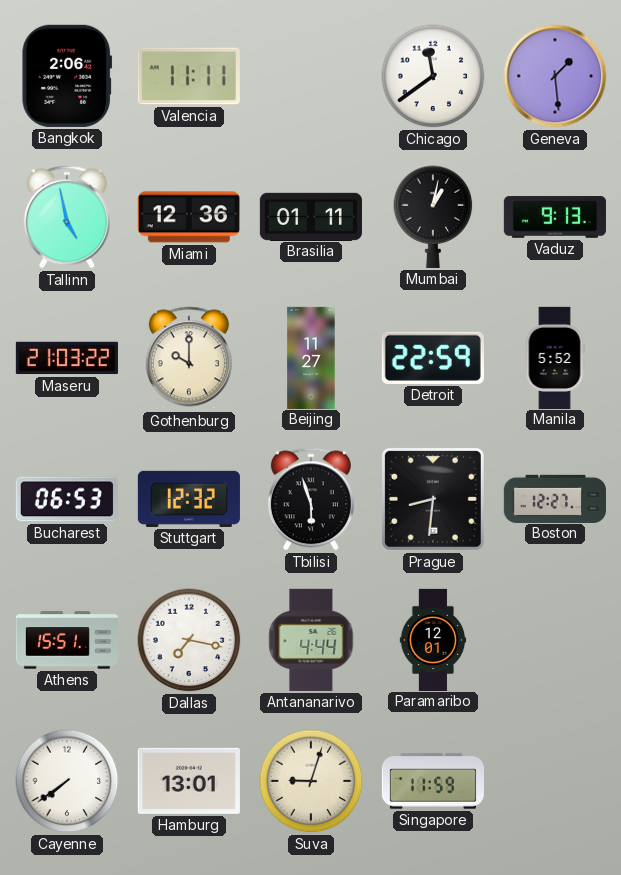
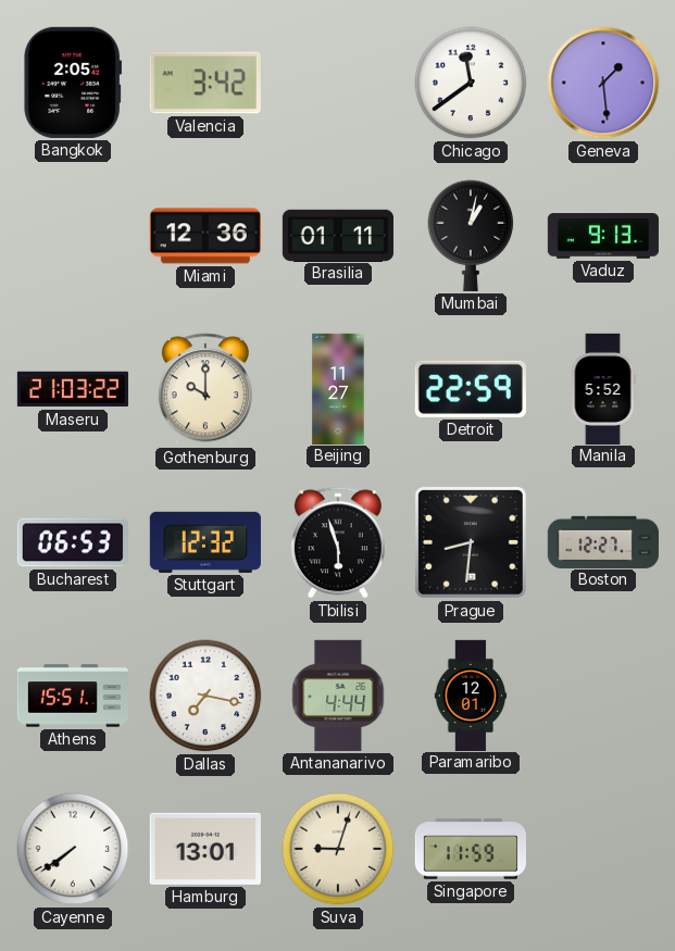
Bangkok: 2:06 -> 2:05
Valencia: 11:11 -> 3:42
Tallinn: 4:58 -> none
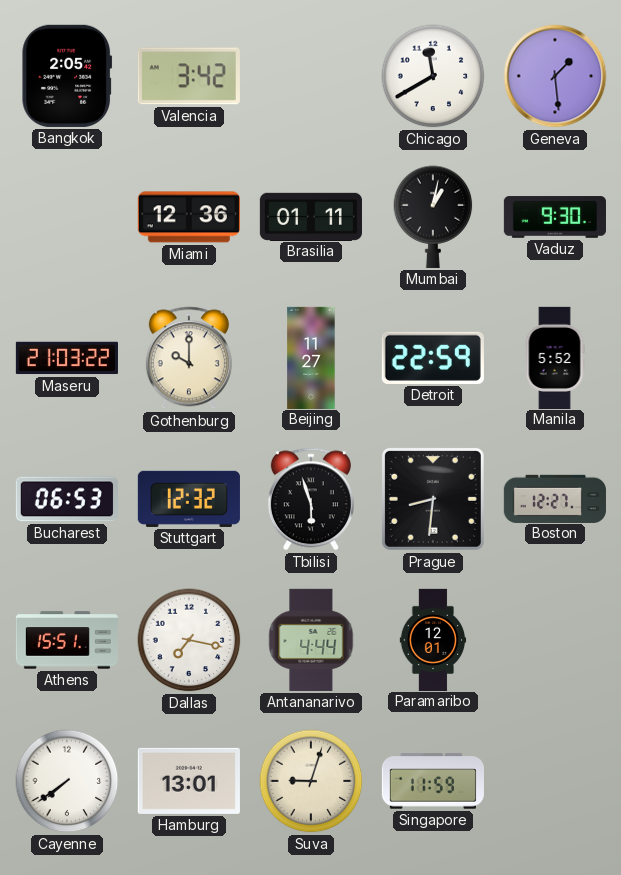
Chicago: 11:39 -> 11:40
Vaduz: 9:13 -> 9:30
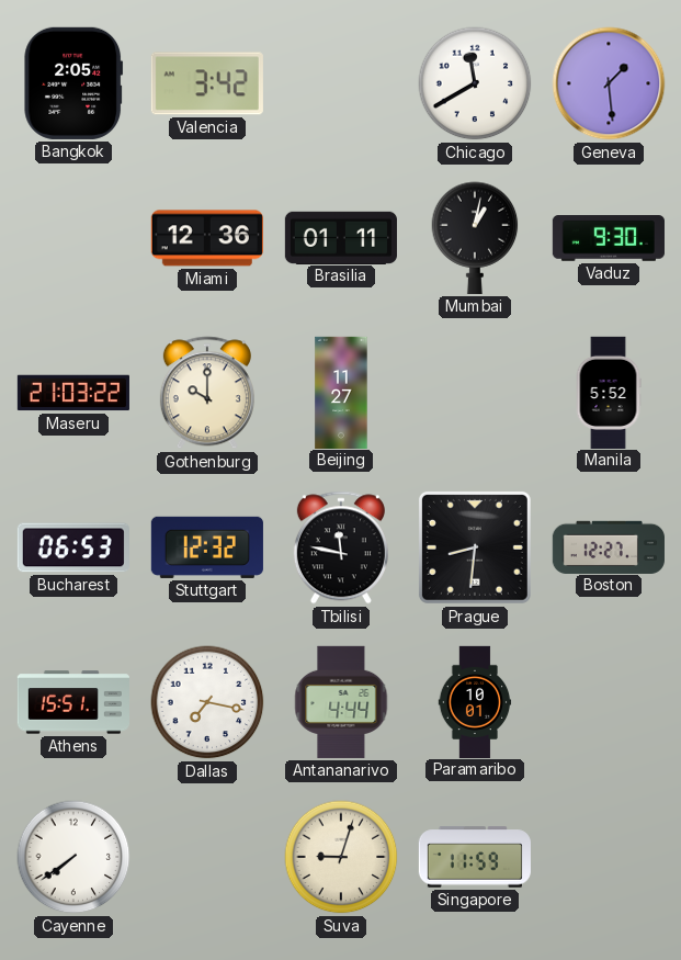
Detroit: 22:59 -> none
Tbilisi: 5:57 -> 11:47
Paramaribo: 12:01 -> 10:01
Hamburg: 13:01 -> none
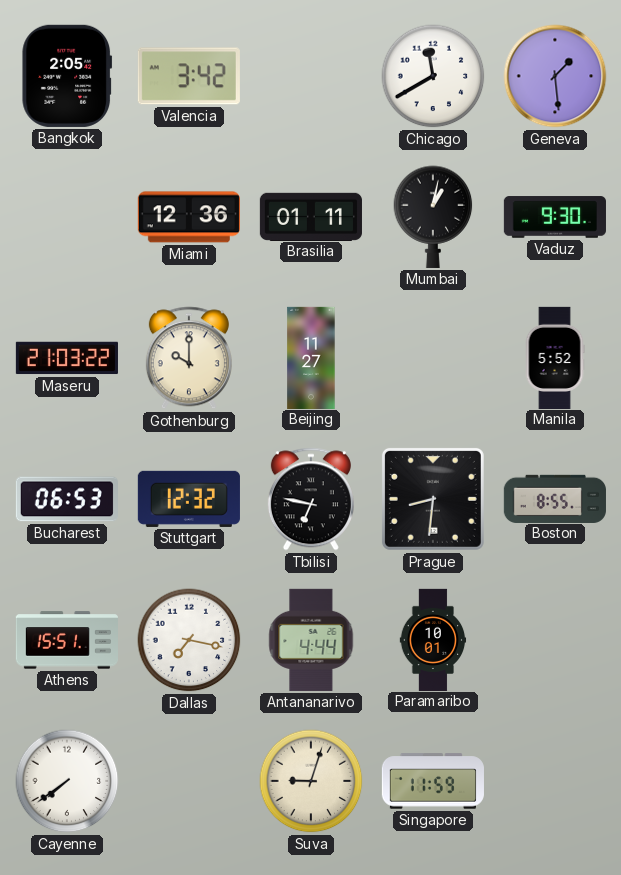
Tbilisi: 11:47 -> 6:47
Boston: 12:27 -> 8:55
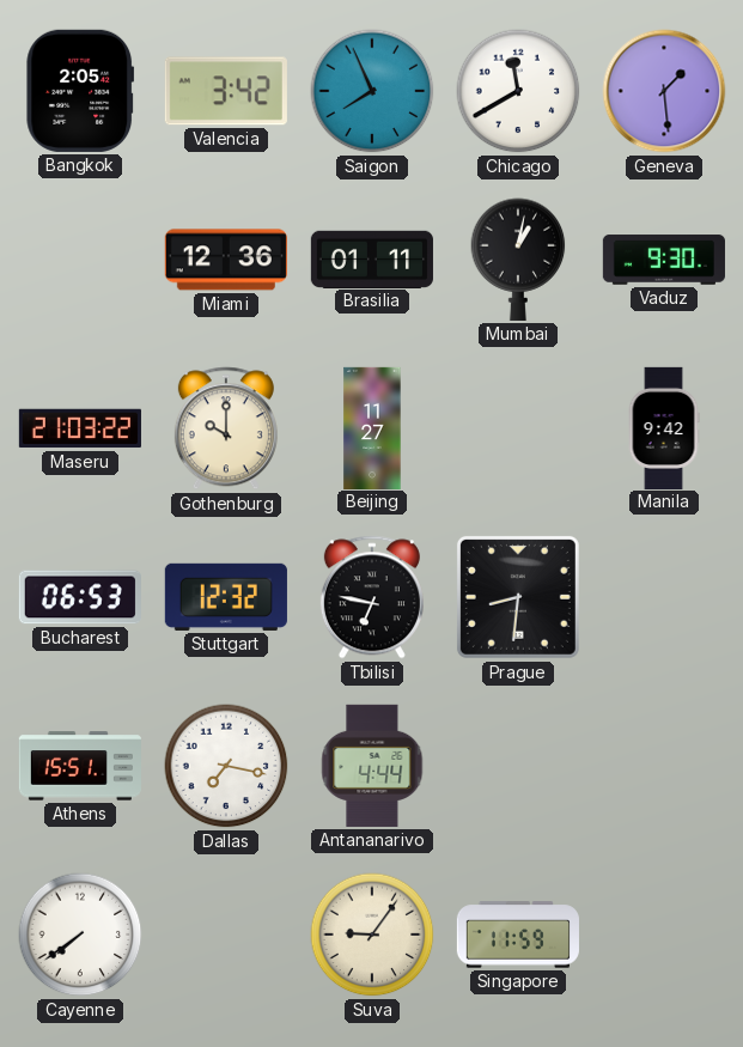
Saigon: none -> 7:56
Manila: 5:52 -> 9:42
Boston: 8:55 -> none
Paramaribo: 10:01 -> none
Suva: 9:03 -> 9:06
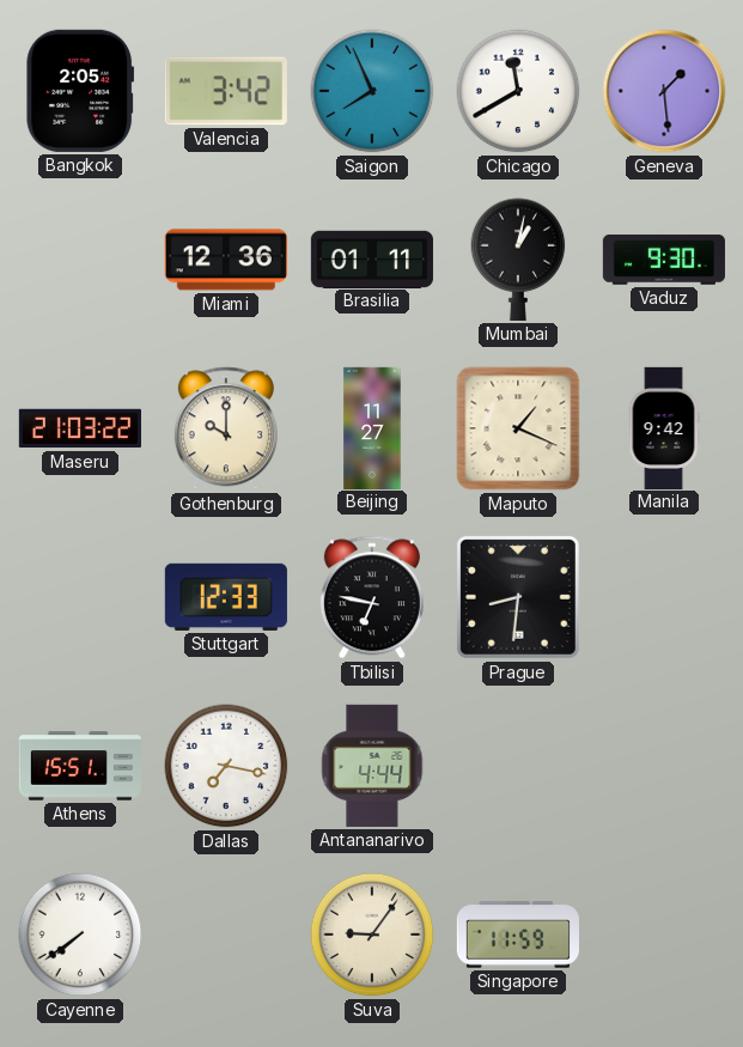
Maputo: none -> 1:19
Bucharest: 06:53 -> none
Stuttgart: 12:32 -> 12:33
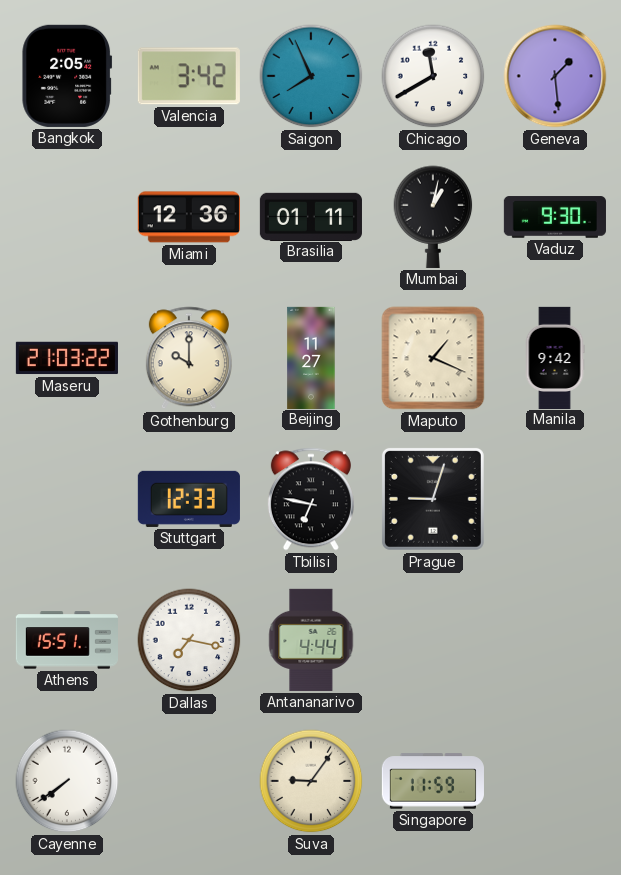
Prague: 8:31 -> 9:03
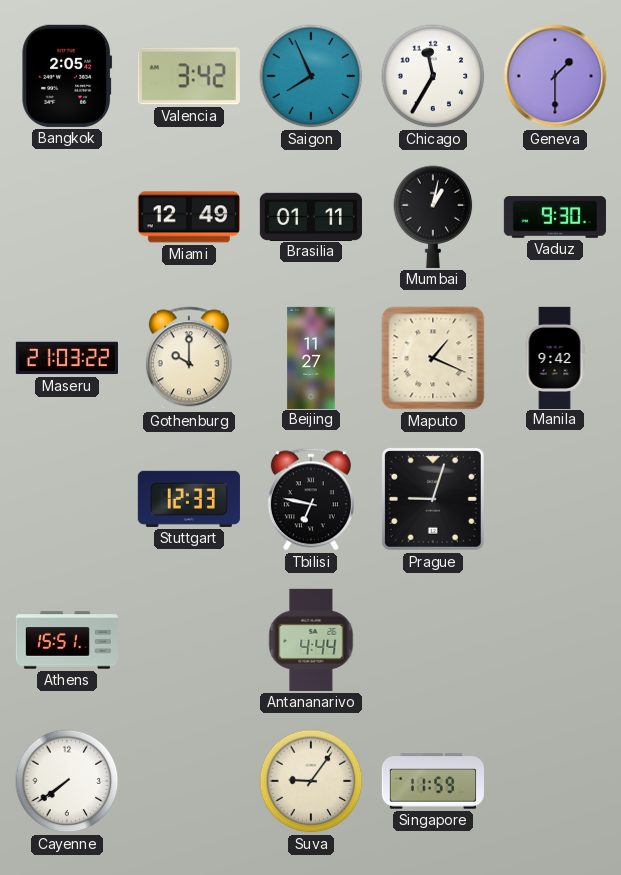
Chicago: 11:40 -> 11:35
Geneva: 1:29 -> 1:30
Miami: 12:36 -> 12:49
Dallas: 7:17 -> none
